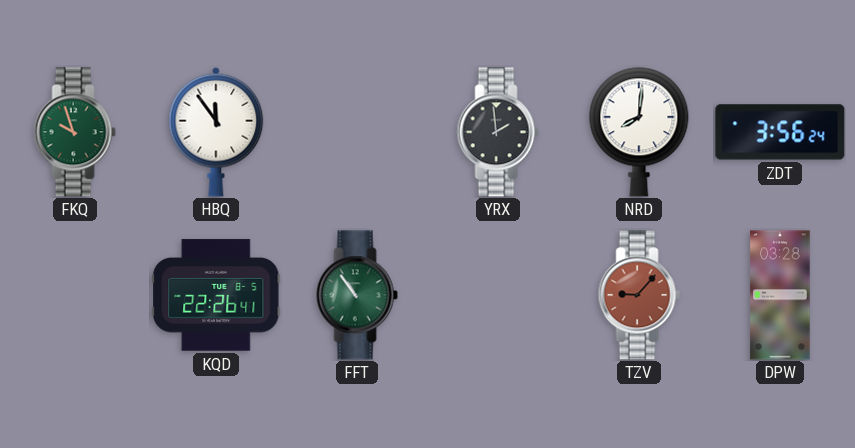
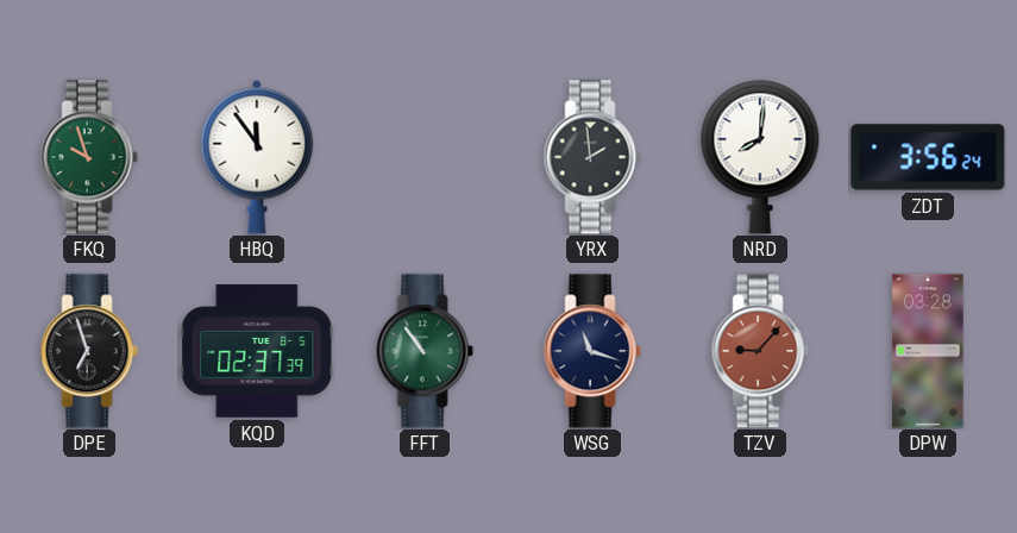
DPE: none -> 6:57
KQD: 22:26 -> 02:37
WSG: none -> 11:18
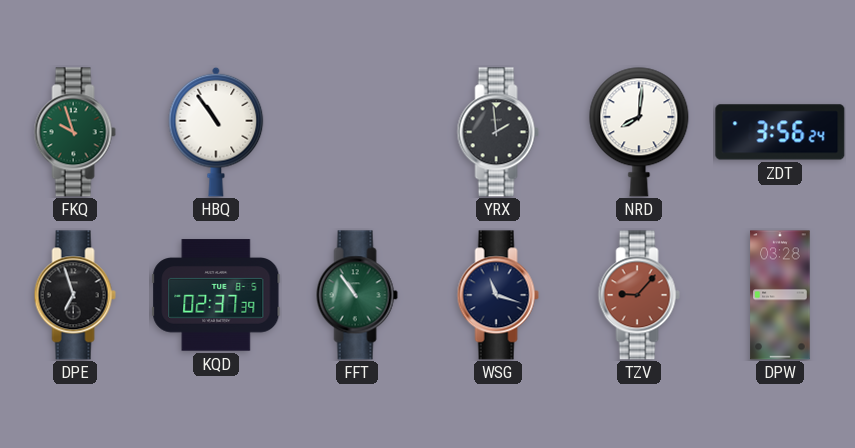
HBQ: 11:54 -> 10:54
